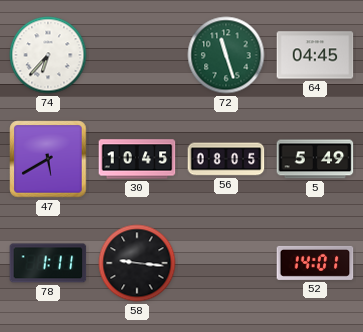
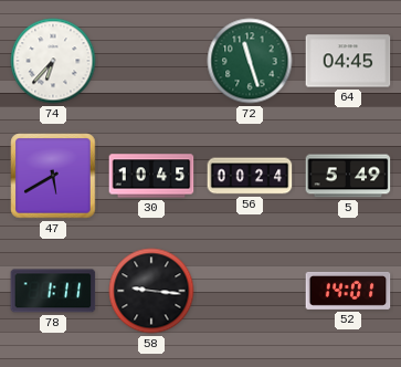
56: 08:05 -> 00:24
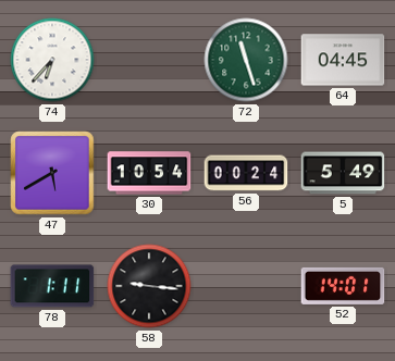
30: 10:45 -> 10:54
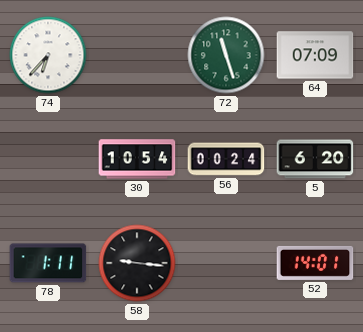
64: 04:45 -> 07:09
47: 5:40 -> none
5: 5:49 -> 6:20
